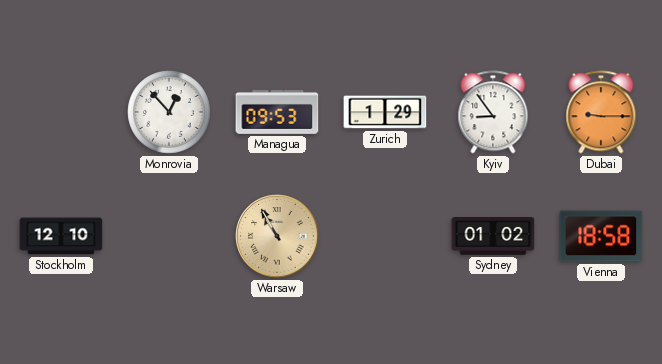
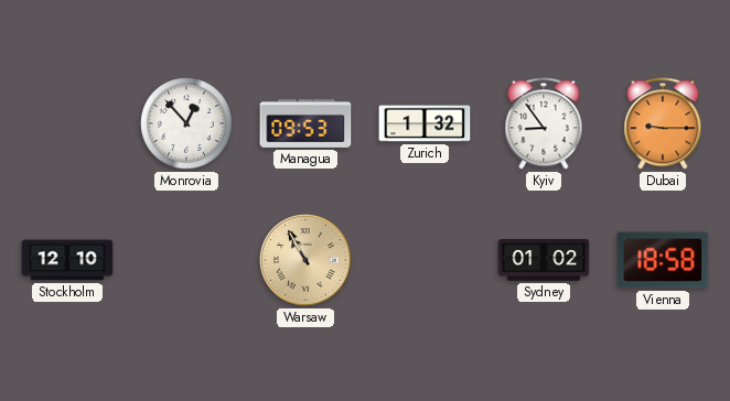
Zurich: 1:29 -> 1:32
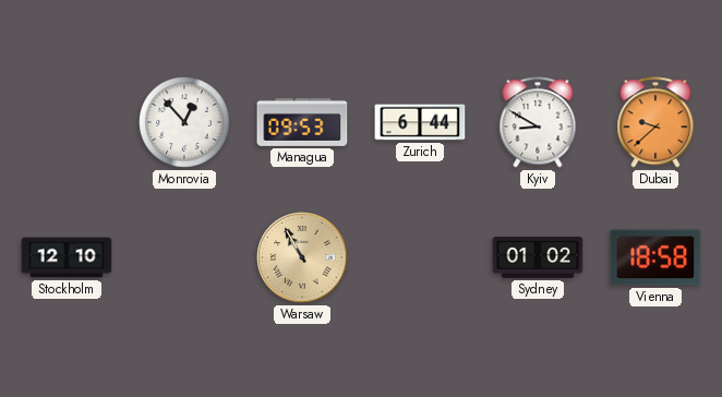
Zurich: 1:32 -> 6:44
Kyiv: 8:54 -> 8:50
Dubai: 9:15 -> 9:38
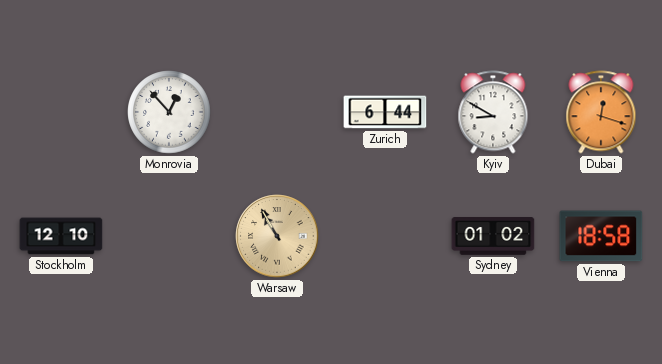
Managua: 09:53 -> none
Dubai: 9:38 -> 12:18
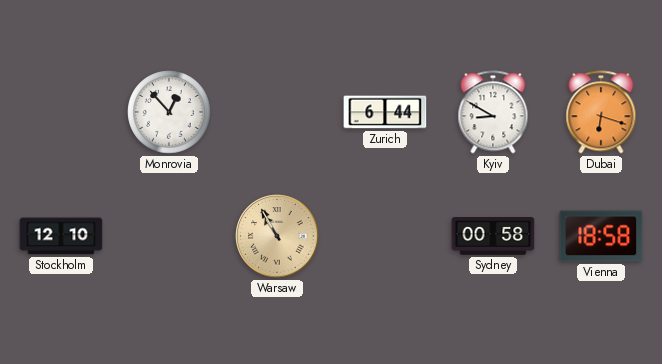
Dubai: 12:18 -> 6:18
Sydney: 01:02 -> 00:58
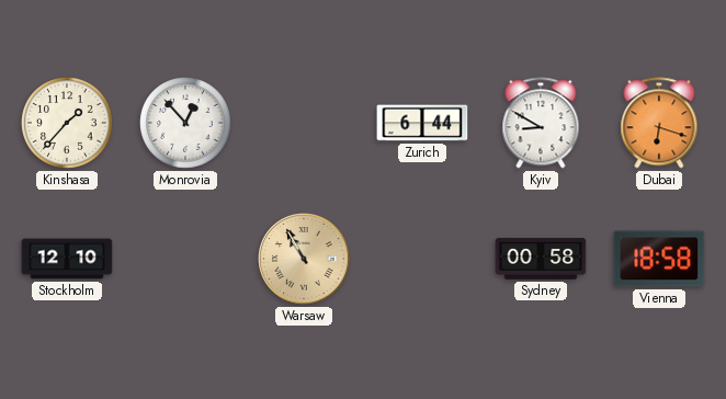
Kinshasa: none -> 1:37
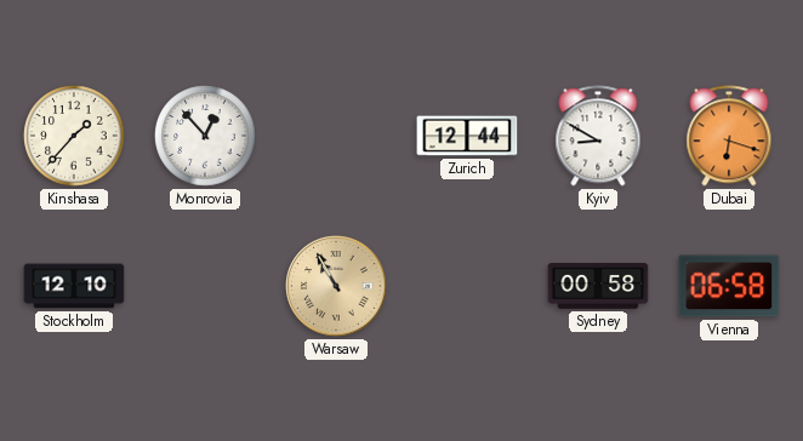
Zurich: 6:44 -> 12:44
Vienna: 18:58 -> 06:58
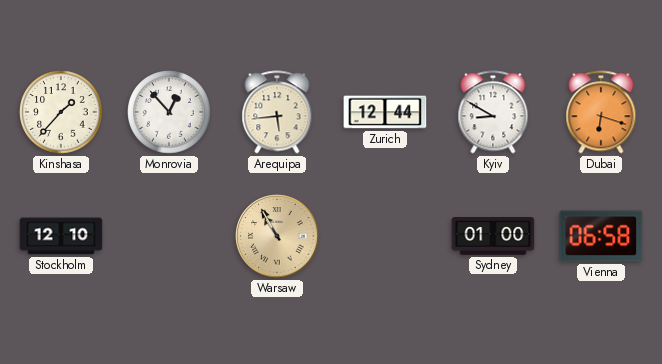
Arequipa: none -> 5:44
Sydney: 00:58 -> 01:00
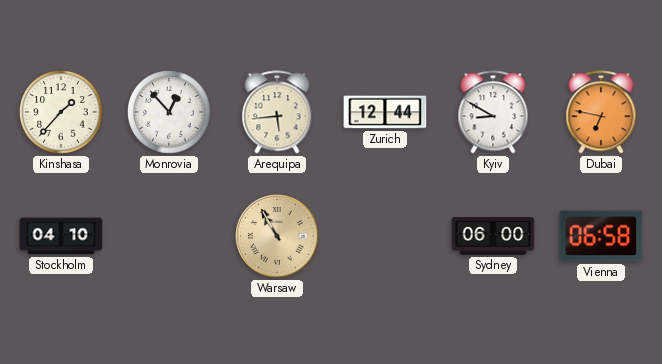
Dubai: 6:18 -> 6:47
Stockholm: 12:10 -> 04:10
Sydney: 01:00 -> 06:00
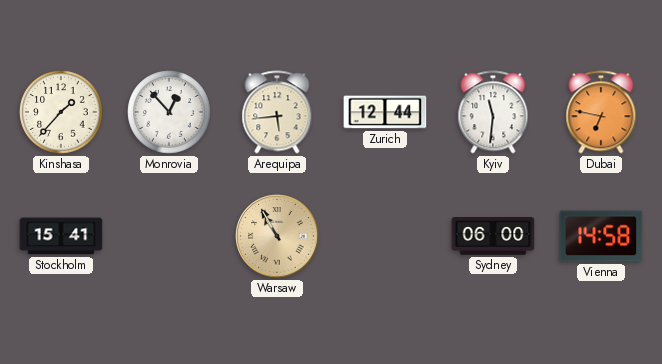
Kyiv: 8:50 -> 11:31
Stockholm: 04:10 -> 15:41
Vienna: 06:58 -> 14:58
